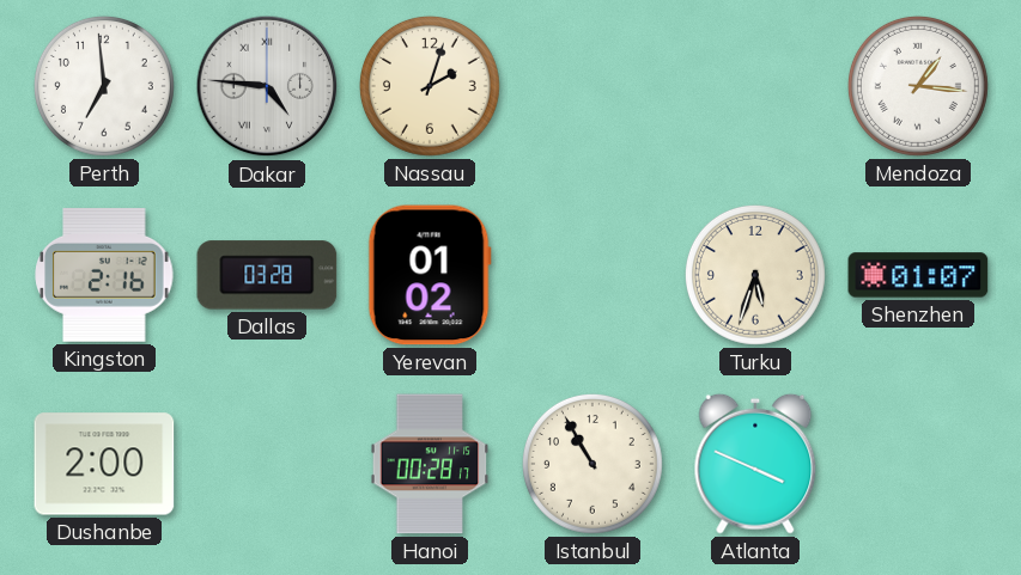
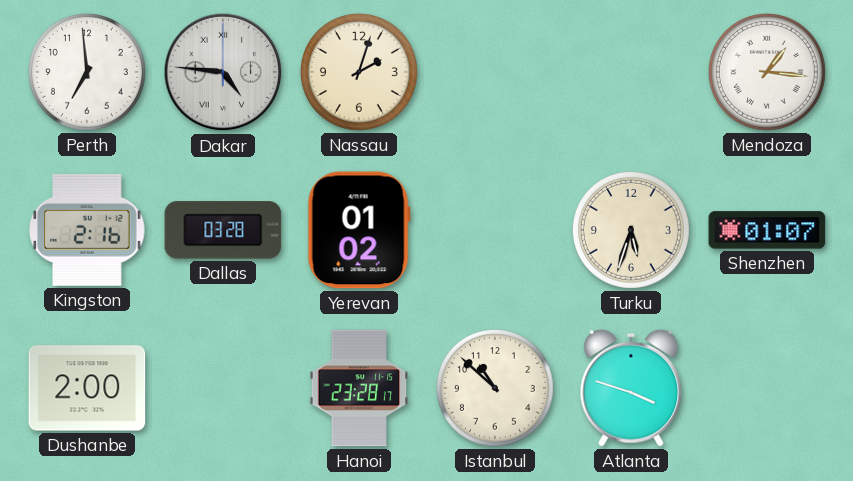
Hanoi: 00:28 -> 23:28
Istanbul: 10:55 -> 10:52
Atlanta: 3:49 -> 3:48
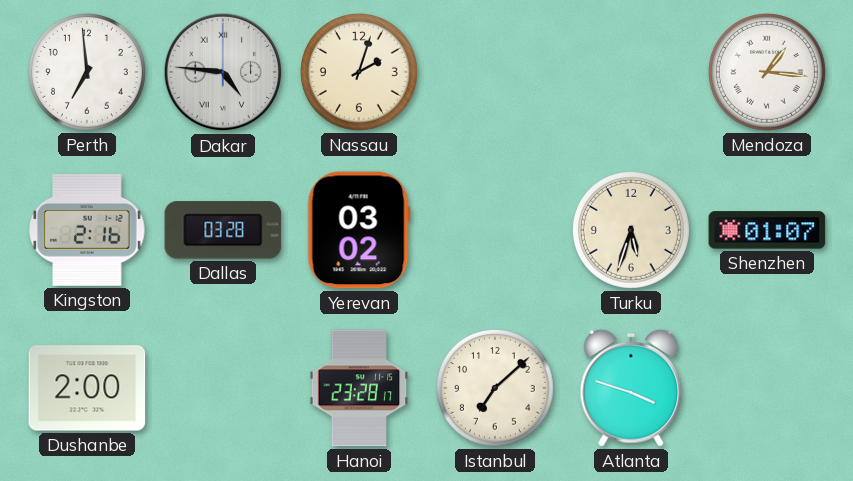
Yerevan: 01:02 -> 03:02
Istanbul: 10:52 -> 7:08
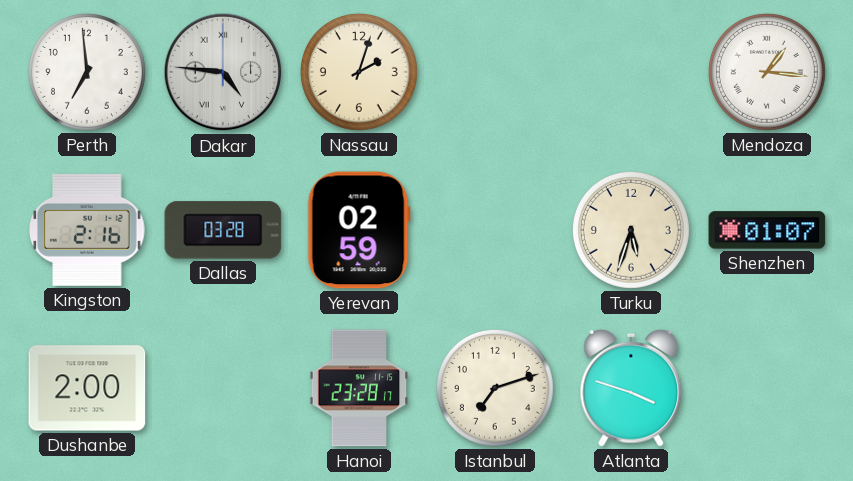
Yerevan: 03:02 -> 02:59
Istanbul: 7:08 -> 7:12
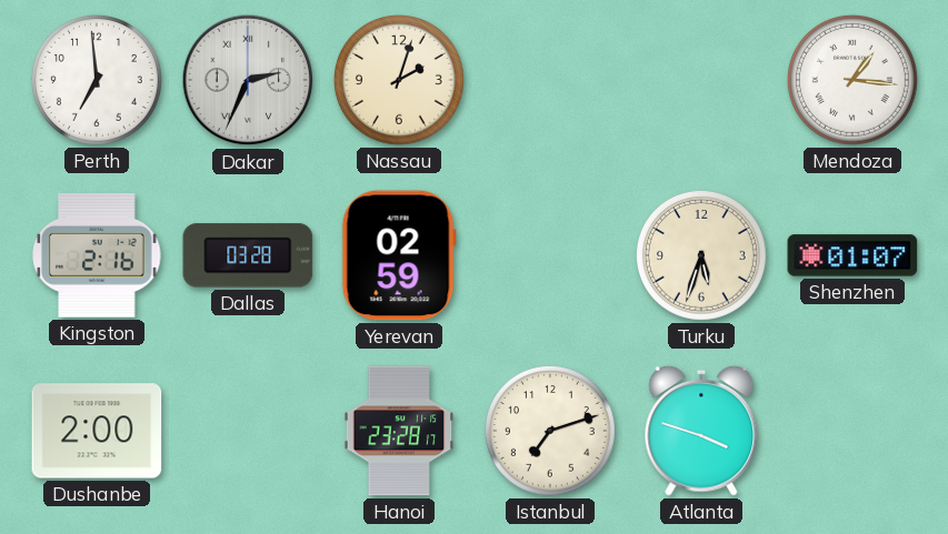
Dakar: 4:46 -> 2:34
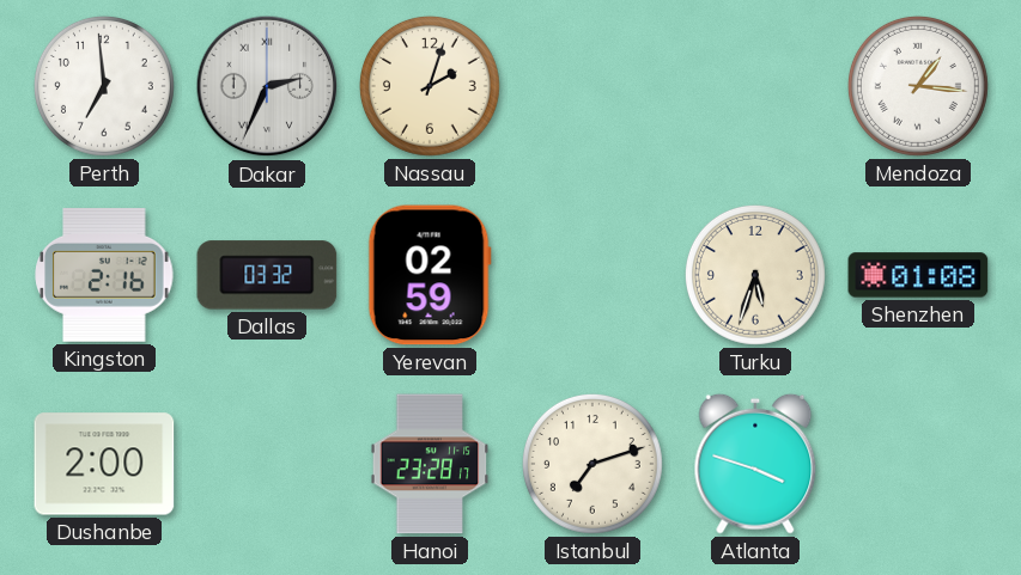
Dallas: 03:28 -> 03:32
Shenzhen: 01:07 -> 01:08
